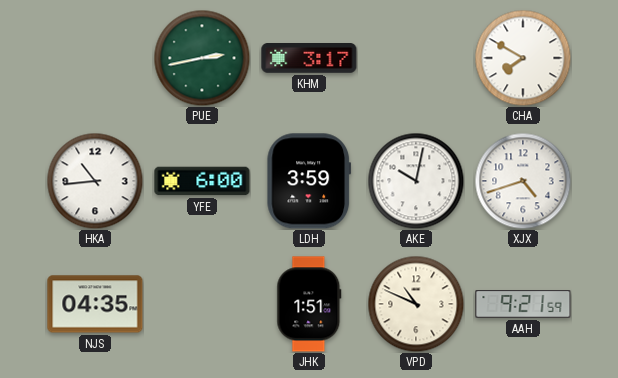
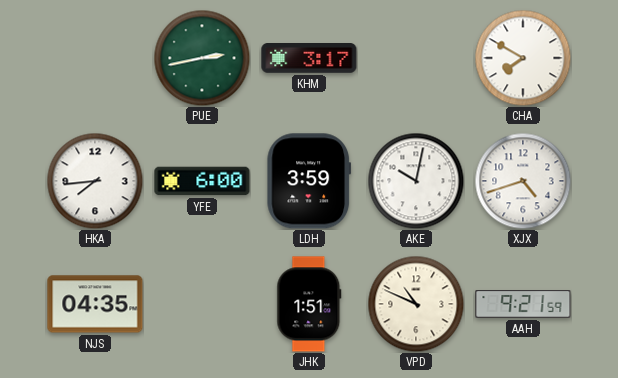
HKA: 10:44 -> 7:44
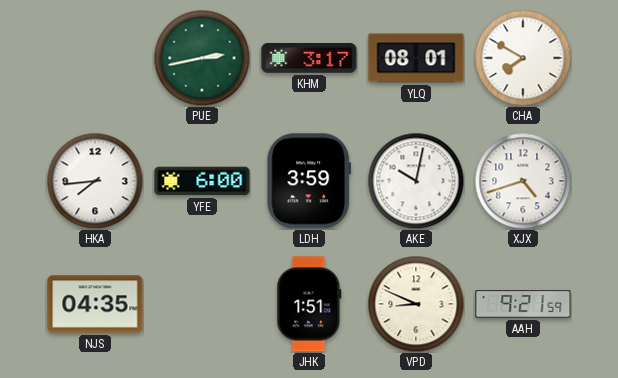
YLQ: none -> 08:01
VPD: 10:49 -> 8:49
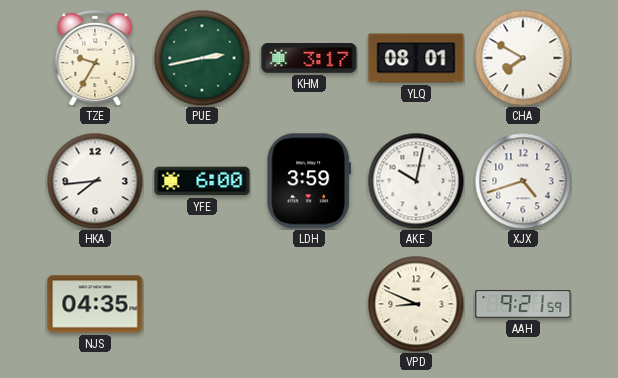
TZE: none -> 9:35
JHK: 1:51 -> none
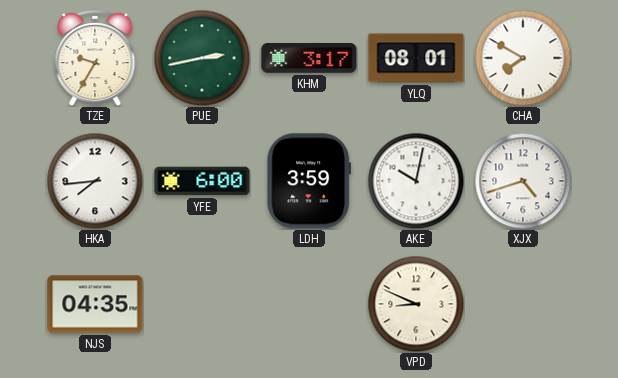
AAH: 9:21 -> none
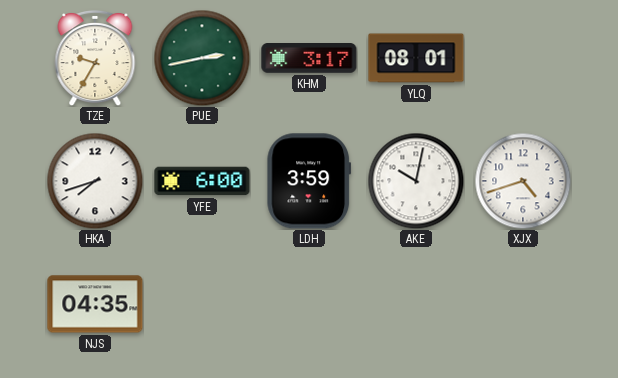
CHA: 7:50 -> none
HKA: 7:44 -> 7:42
VPD: 8:49 -> none
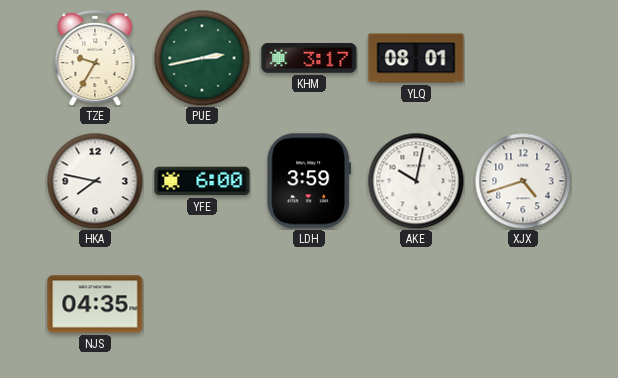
HKA: 7:42 -> 7:47
